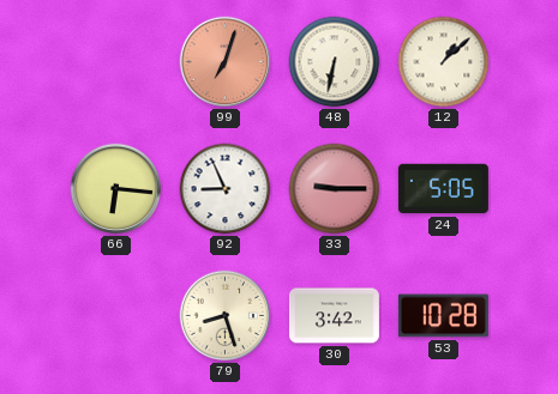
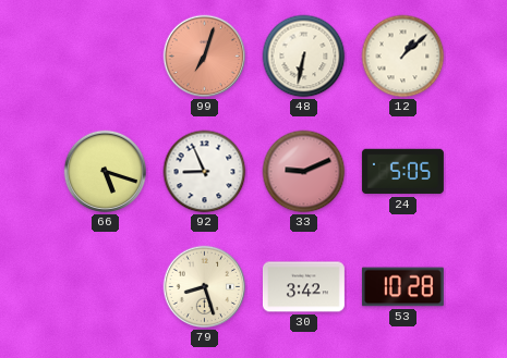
66: 6:16 -> 5:18
33: 9:15 -> 9:11
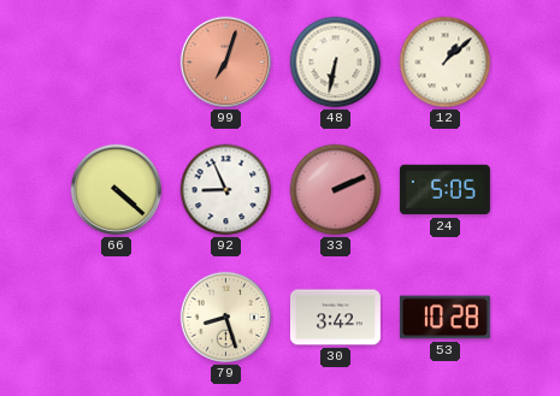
66: 5:18 -> 4:22
33: 9:11 -> 2:11
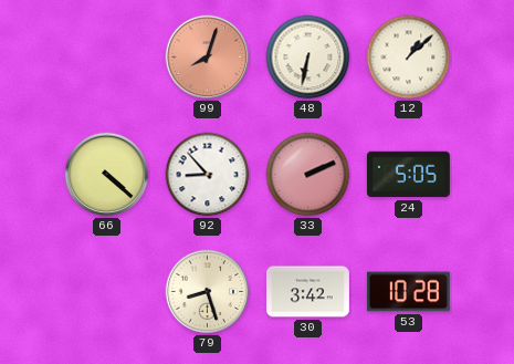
99: 7:03 -> 8:03
92: 8:56 -> 8:53
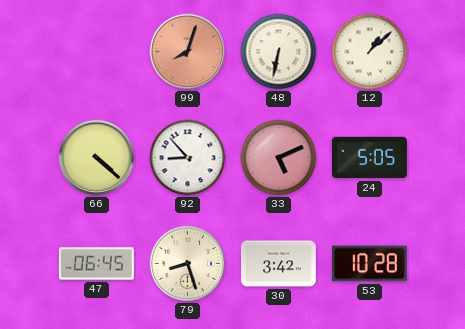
33: 2:11 -> 5:11
47: none -> 06:45
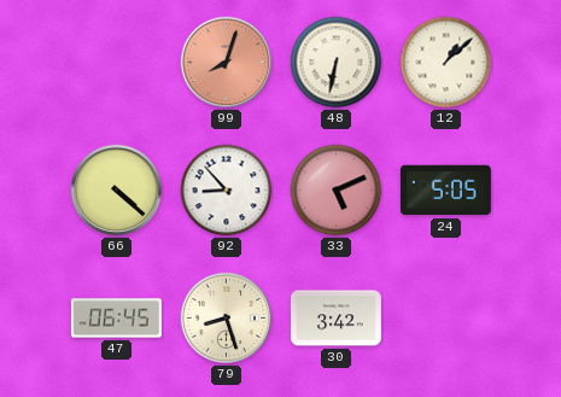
53: 10:28 -> none
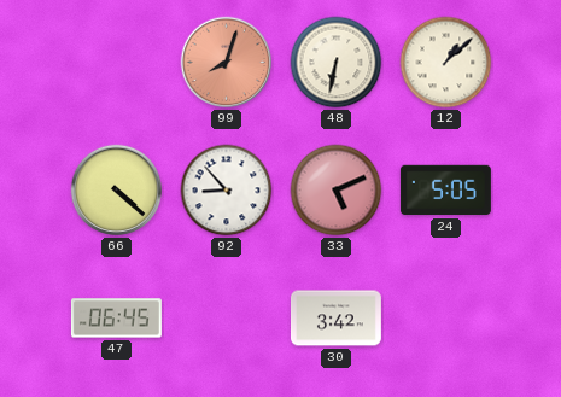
79: 8:27 -> none
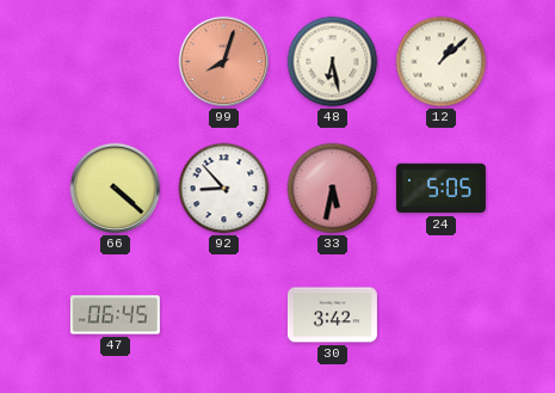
48: 6:32 -> 6:28
33: 5:11 -> 5:32
